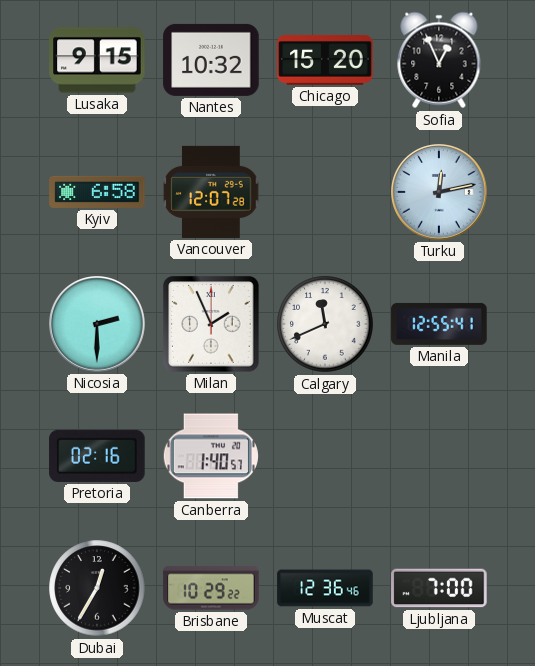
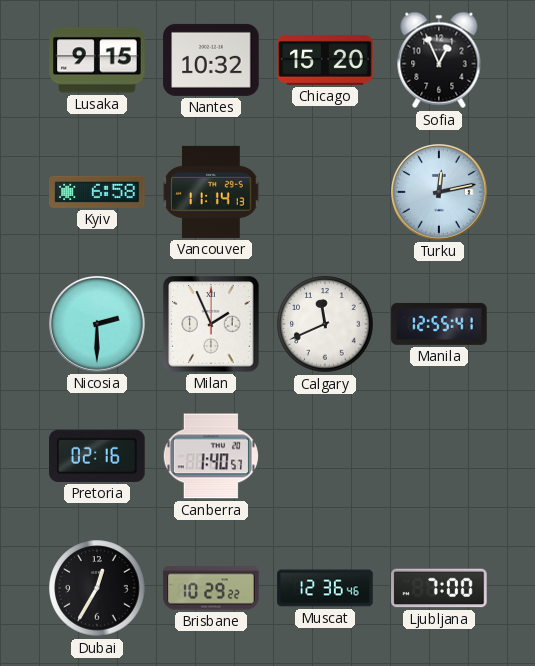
Vancouver: 12:07 -> 11:14
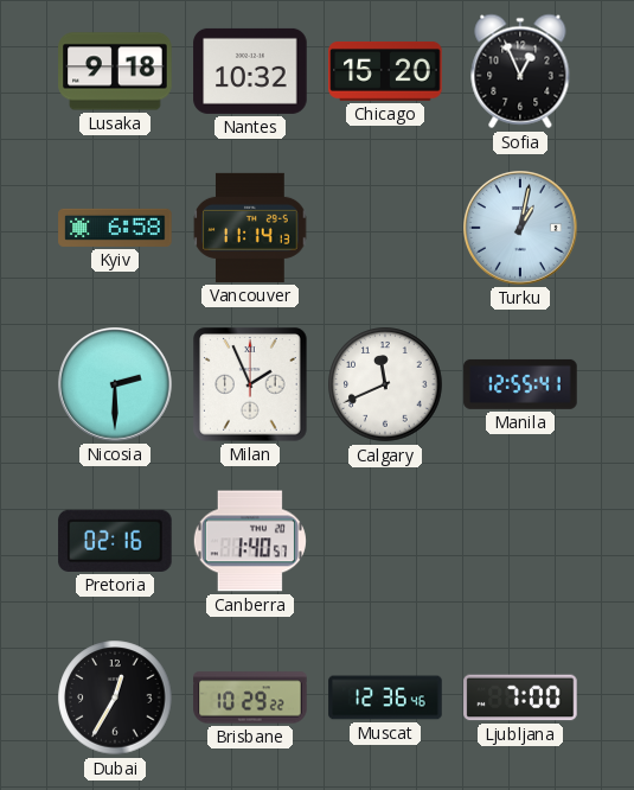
Lusaka: 9:15 -> 9:18
Turku: 12:13 -> 1:02
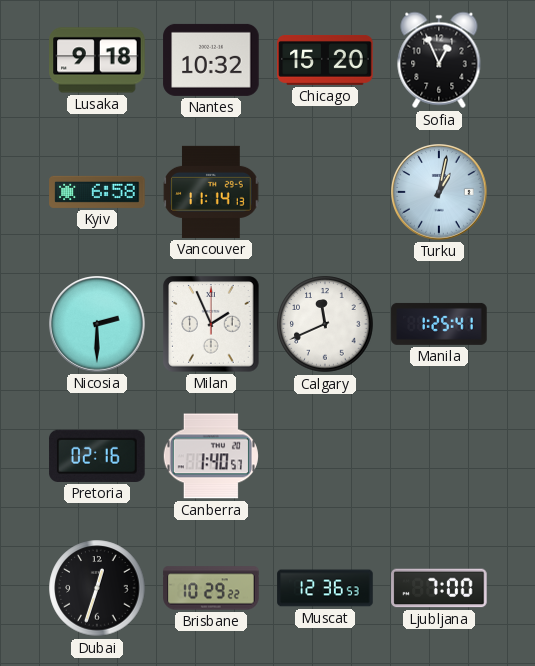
Manila: 12:55 -> 1:25
Dubai: 12:35 -> 12:33
Muscat: 12:36:46 -> 12:36:53
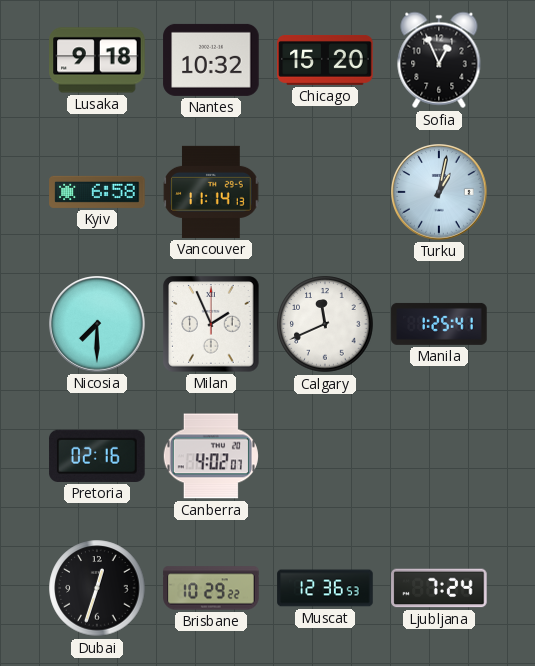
Nicosia: 2:30 -> 7:30
Canberra: 1:40 -> 4:02
Ljubljana: 7:00 -> 7:24
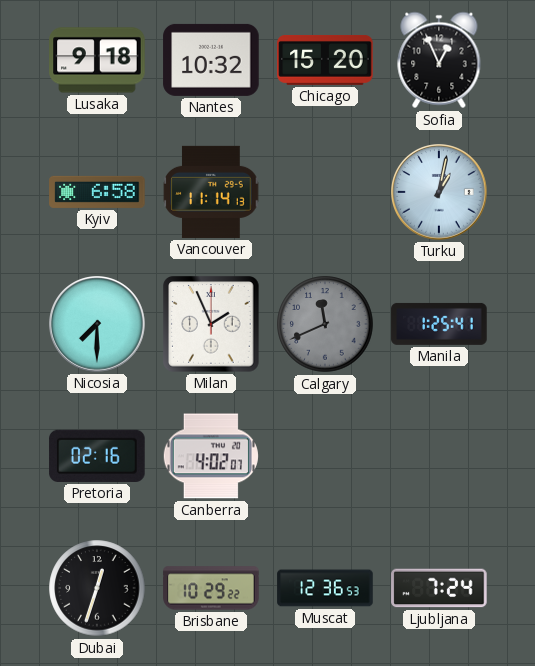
Calgary dial: white -> grey
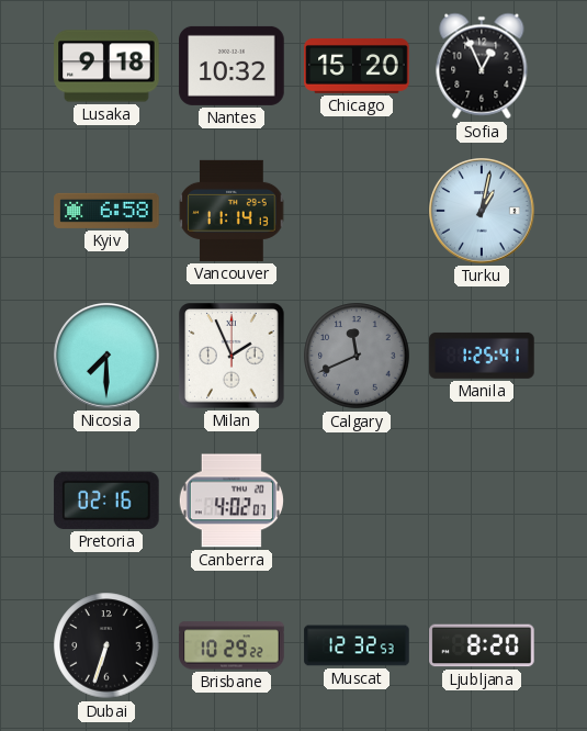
Dubai: 12:33 -> 6:33
Muscat: 12:36 -> 12:32
Ljubljana: 7:24 -> 8:20
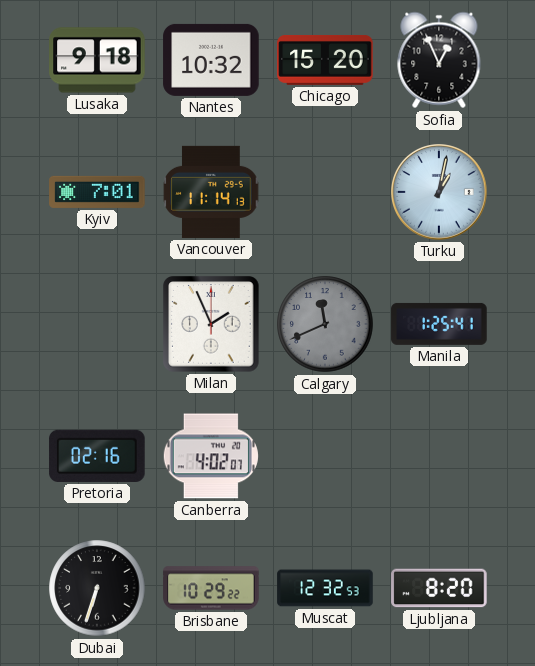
Kyiv: 6:58 -> 7:01
Nicosia: 7:30 -> none
